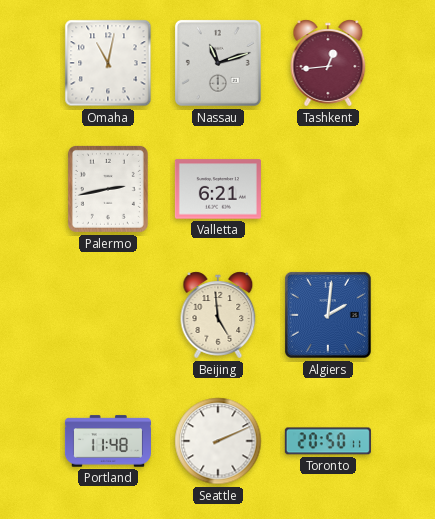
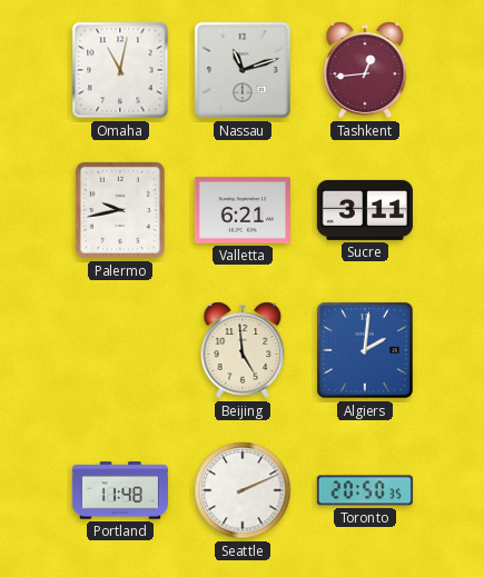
Palermo: 2:43 -> 9:43
Sucre: none -> 3:11
Toronto: 20:50:11 -> 20:50:35
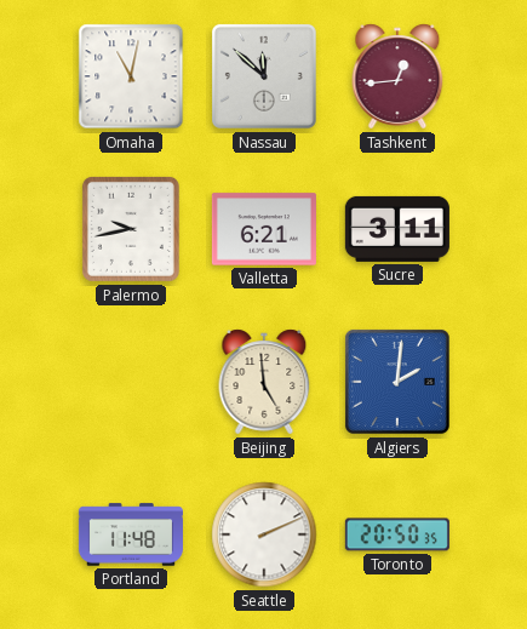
Nassau: 11:12 -> 11:52
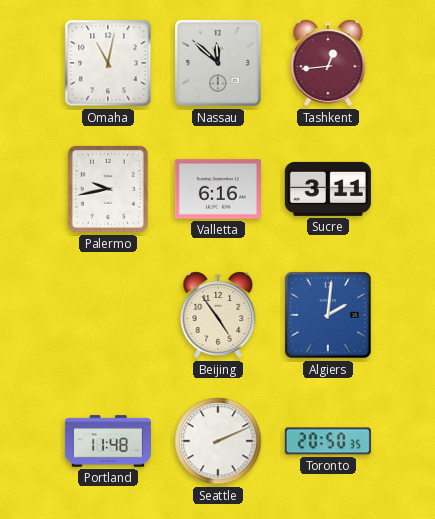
Valletta: 6:21 -> 6:16
Beijing: 4:59 -> 4:54
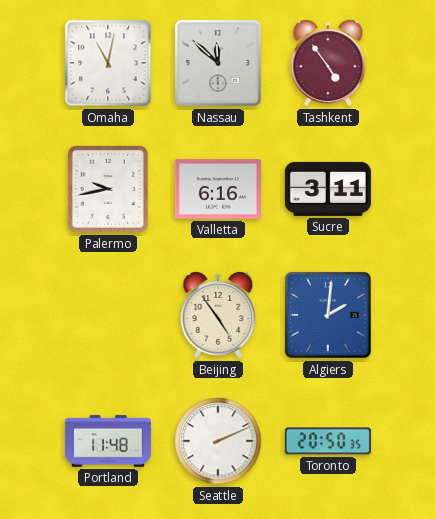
Tashkent: 12:44 -> 4:54
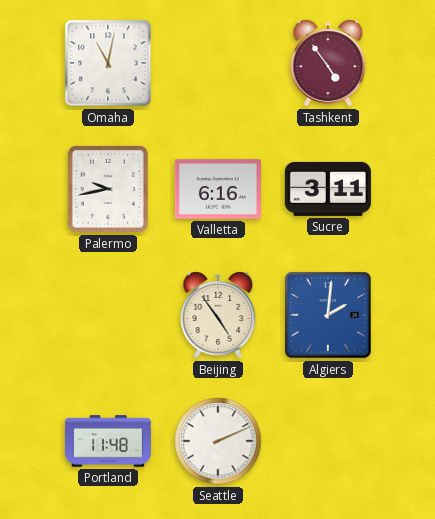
Nassau: 11:52 -> none
Toronto: 20:50 -> none
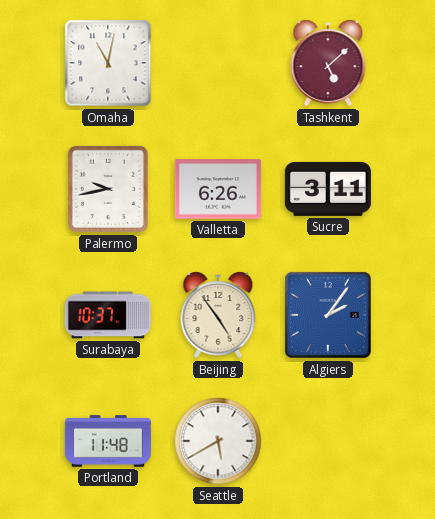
Tashkent: 4:54 -> 5:08
Valletta: 6:16 -> 6:26
Surabaya: none -> 10:37
Algiers: 2:01 -> 2:06
Seattle: 2:11 -> 5:40
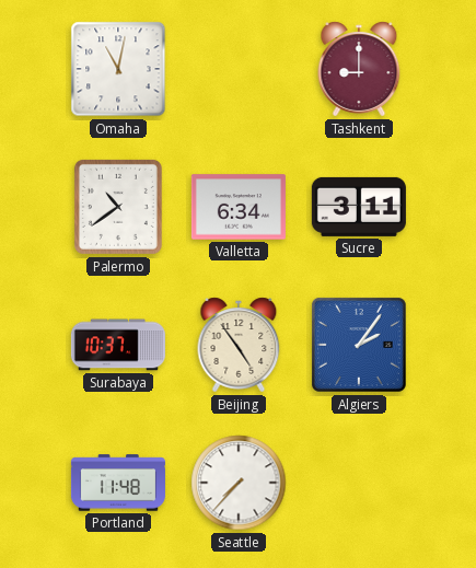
Tashkent: 5:08 -> 9:00
Palermo: 9:43 -> 10:39
Valletta: 6:26 -> 6:34
Seattle: 5:40 -> 7:37
